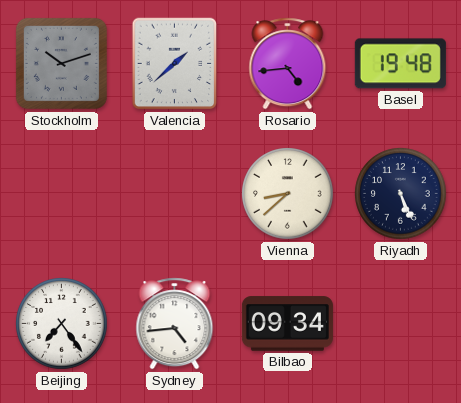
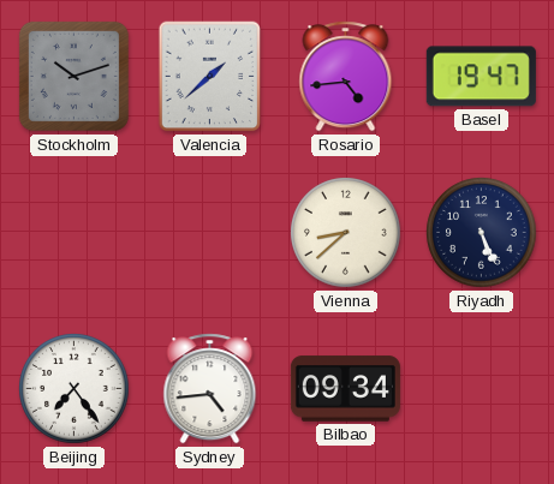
Basel: 19:48 -> 19:47
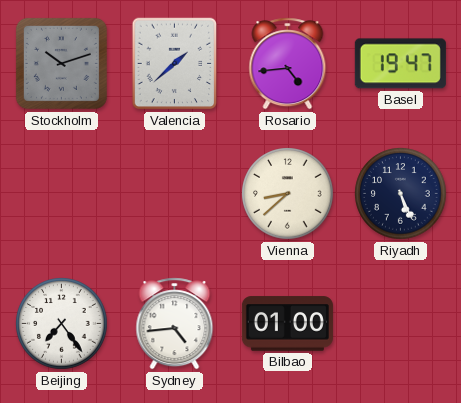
Bilbao: 09:34 -> 01:00
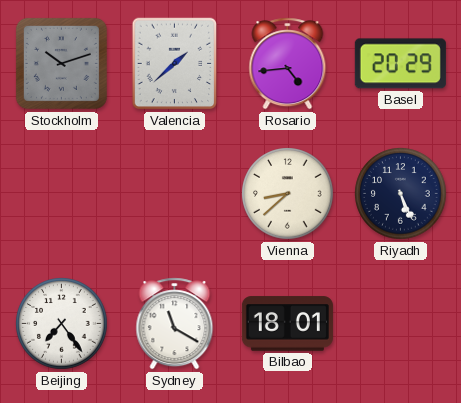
Basel: 19:47 -> 20:29
Sydney: 4:44 -> 11:20
Bilbao: 01:00 -> 18:01
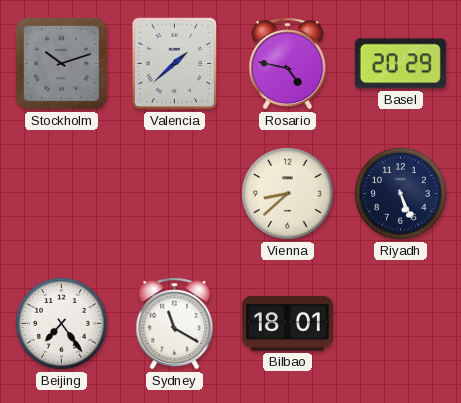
Rosario: 4:44 -> 4:47
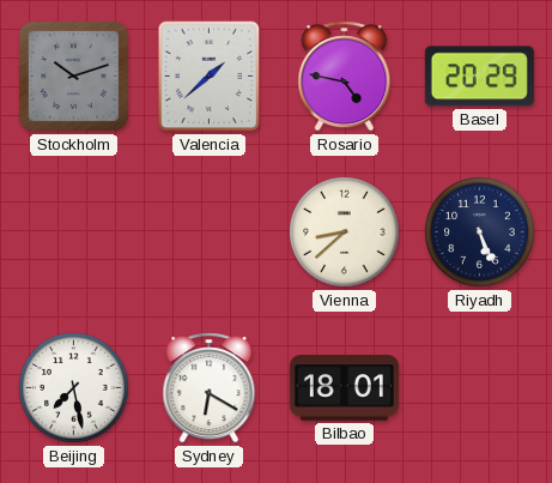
Beijing: 7:24 -> 7:28
Sydney: 11:20 -> 6:20
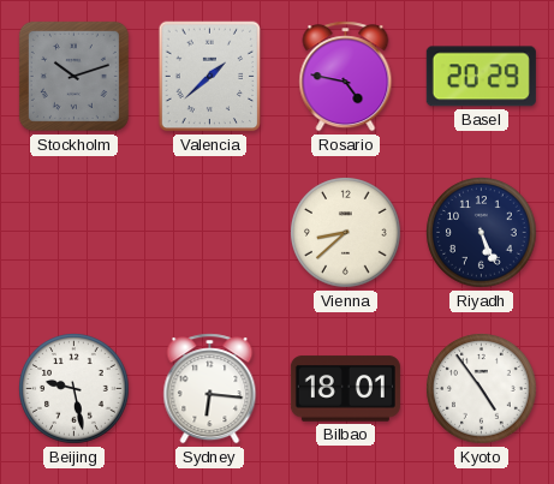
Beijing: 7:28 -> 9:28
Sydney: 6:20 -> 6:16
Kyoto: none -> 4:54
